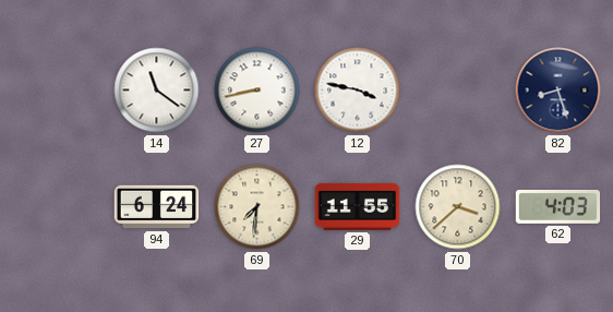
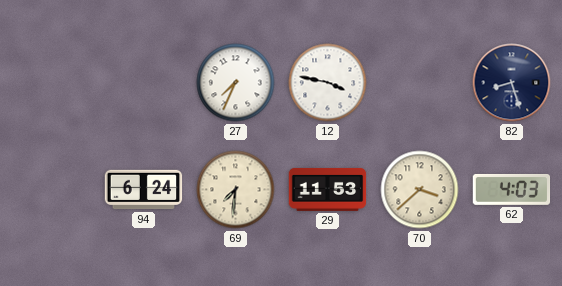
14: 11:21 -> none
27: 8:43 -> 7:34
29: 11:55 -> 11:53
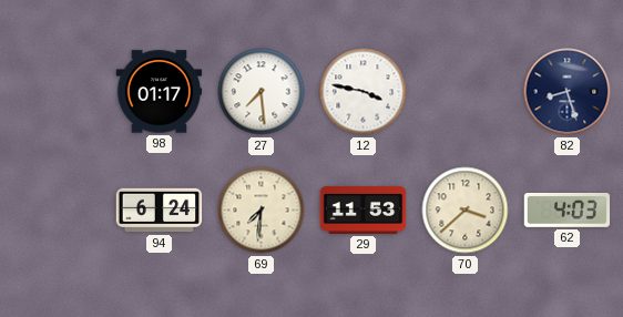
98: none -> 01:17
27: 7:34 -> 7:29
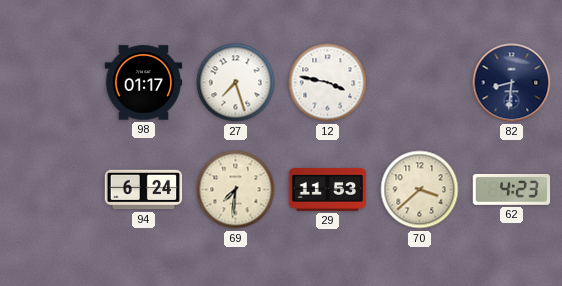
27: 7:29 -> 7:27
82: 8:27 -> 8:31
62: 4:03 -> 4:23
